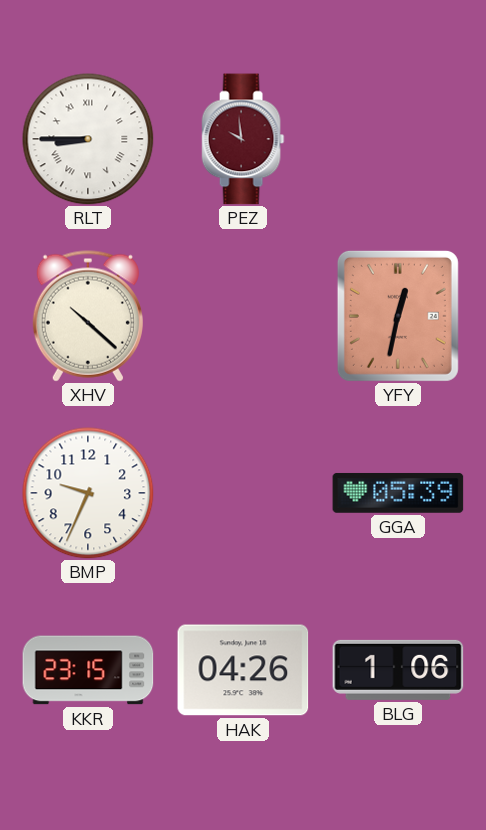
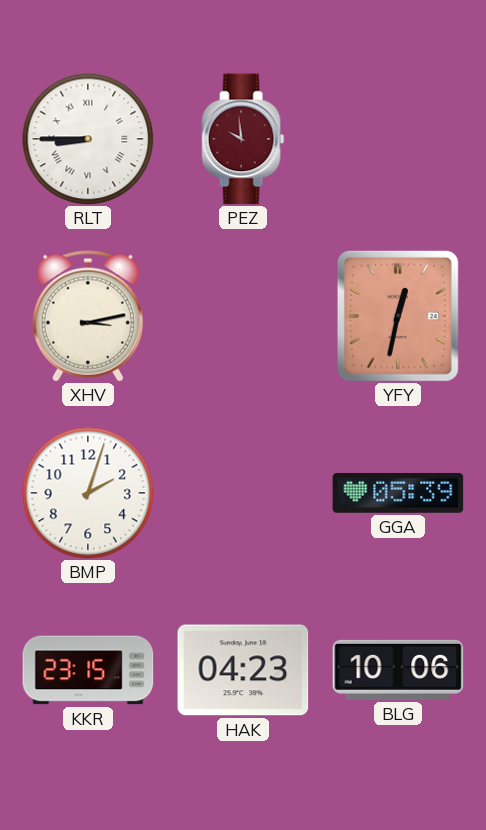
XHV: 10:22 -> 3:13
BMP: 9:34 -> 2:03
HAK: 04:26 -> 04:23
BLG: 1:06 -> 10:06
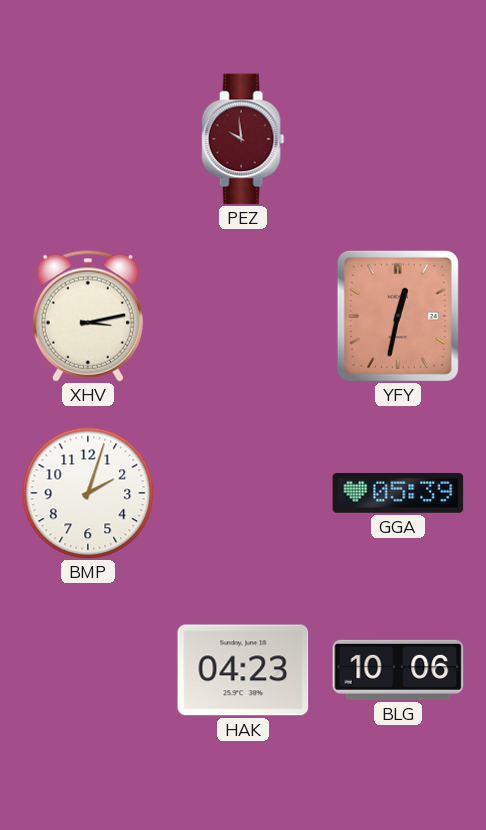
RLT: 8:45 -> none
KKR: 23:15 -> none
